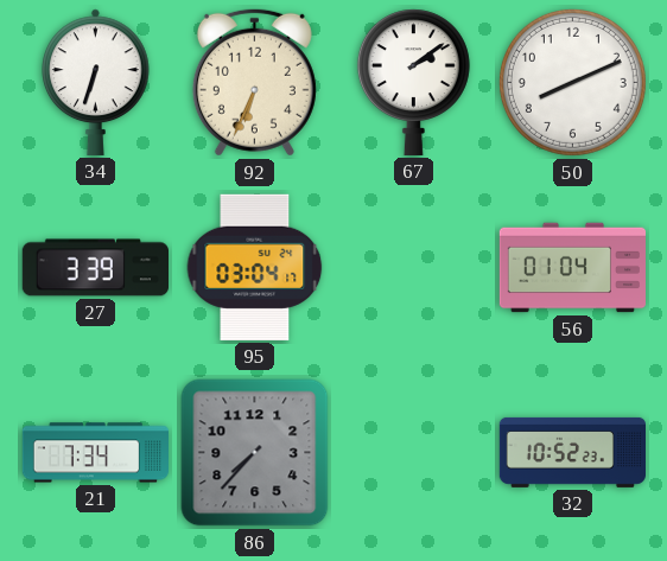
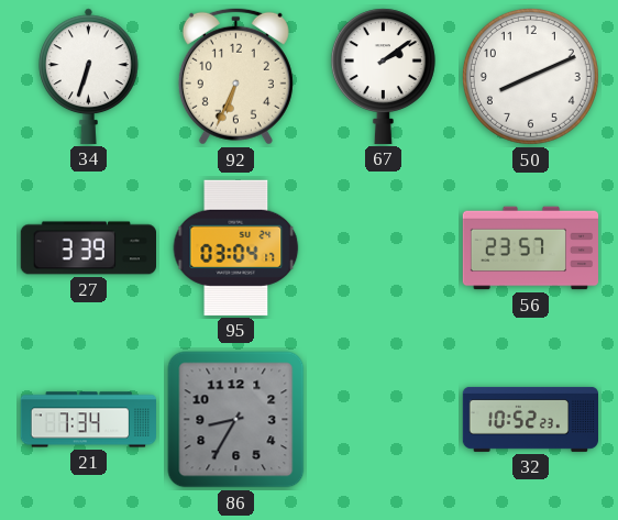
56: 01:04 -> 23:57
86: 7:37 -> 8:35
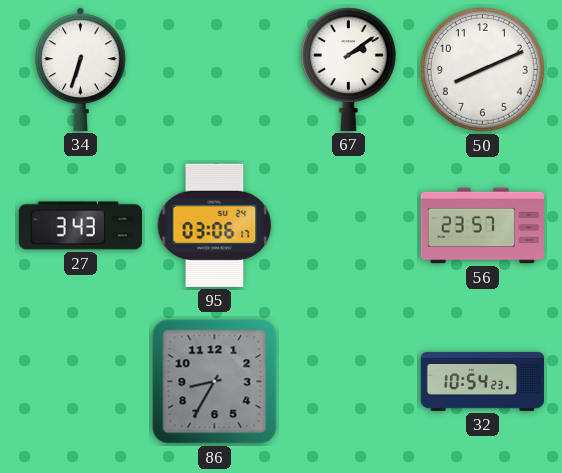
92: 6:34 -> none
27: 3:39 -> 3:43
95: 03:04 -> 03:06
21: 7:34 -> none
32: 10:52 -> 10:54
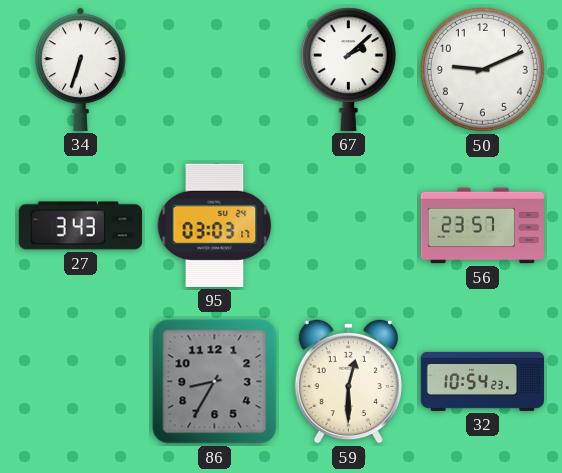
67: 2:09 -> 2:08
50: 8:11 -> 9:11
95: 03:06 -> 03:03
59: none -> 12:30
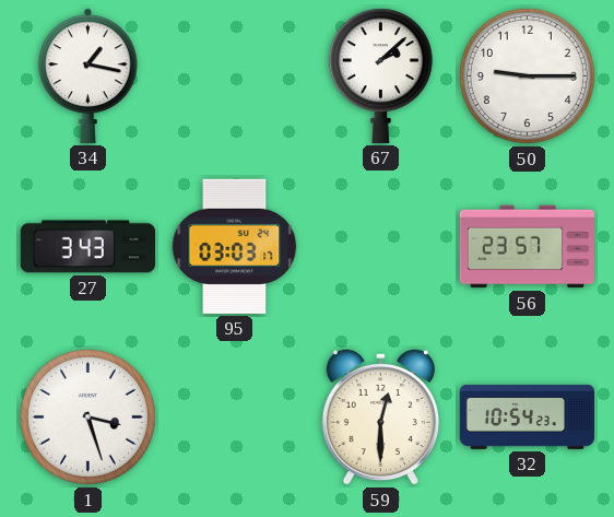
34: 6:33 -> 1:17
50: 9:11 -> 9:15
1: none -> 3:27
86: 8:35 -> none
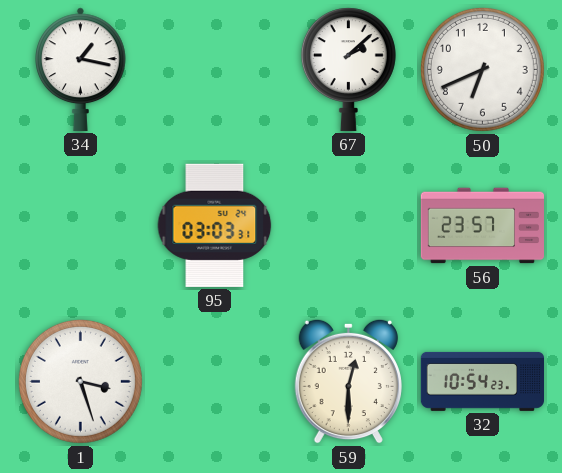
50: 9:15 -> 6:41
27: 3:43 -> none
95: 03:03:17 -> 03:03:31
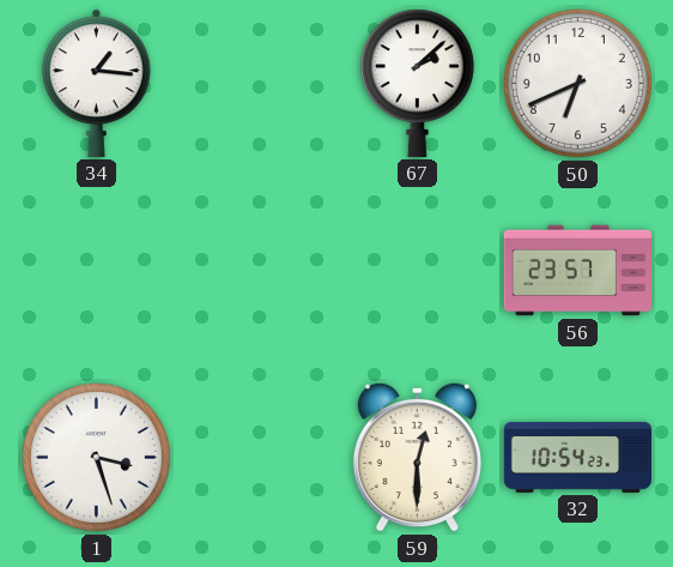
34: 1:17 -> 1:16
95: 03:03 -> none
